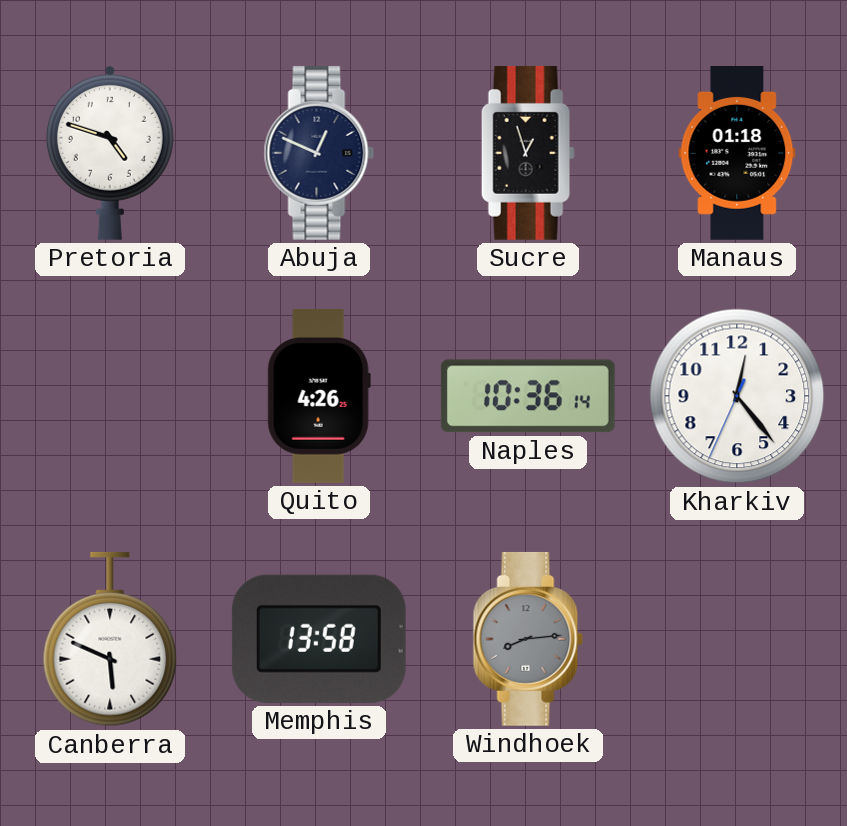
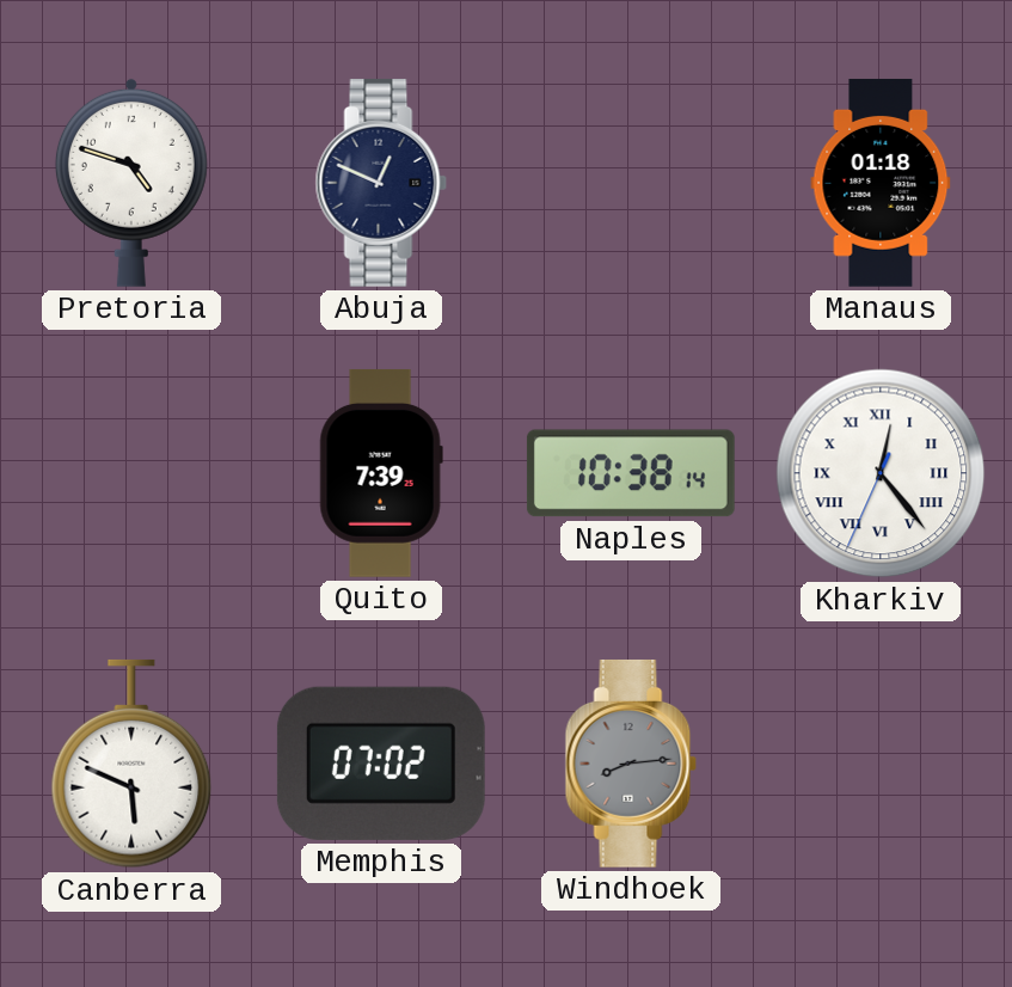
Sucre: 12:57 -> none
Quito: 4:26 -> 7:39
Naples: 10:36 -> 10:38
Kharkiv numerals: Arabic -> Roman
Memphis: 13:58 -> 07:02
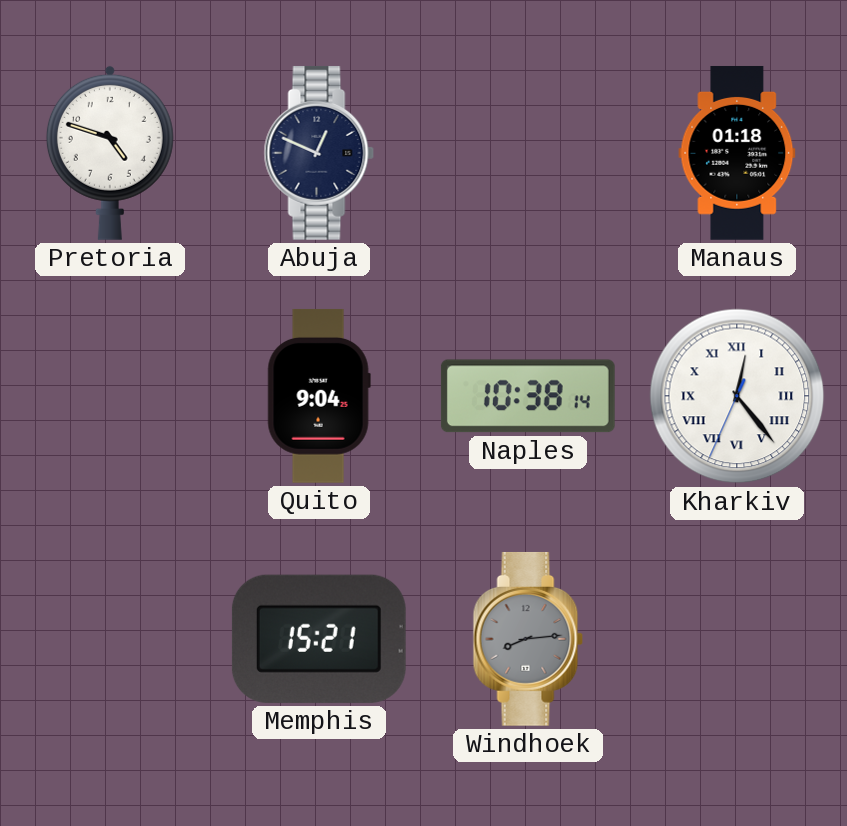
Quito: 7:39 -> 9:04
Canberra: 5:49 -> none
Memphis: 07:02 -> 15:21
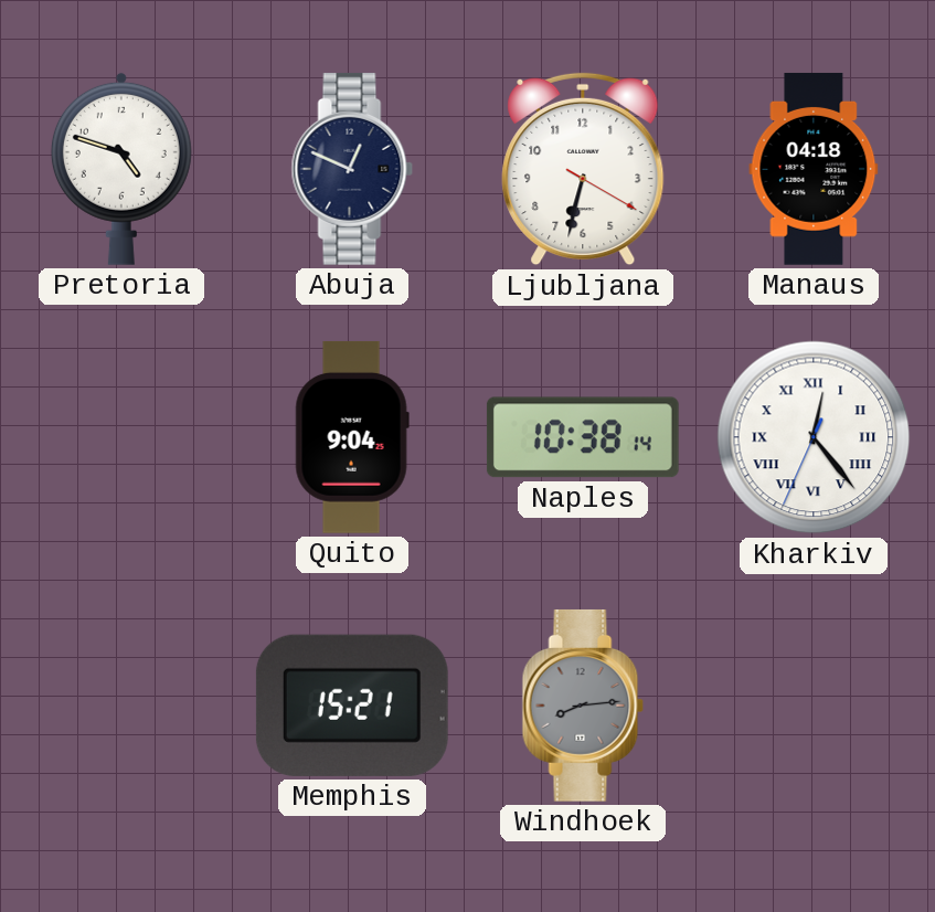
Ljubljana: none -> 6:32
Manaus: 01:18 -> 04:18
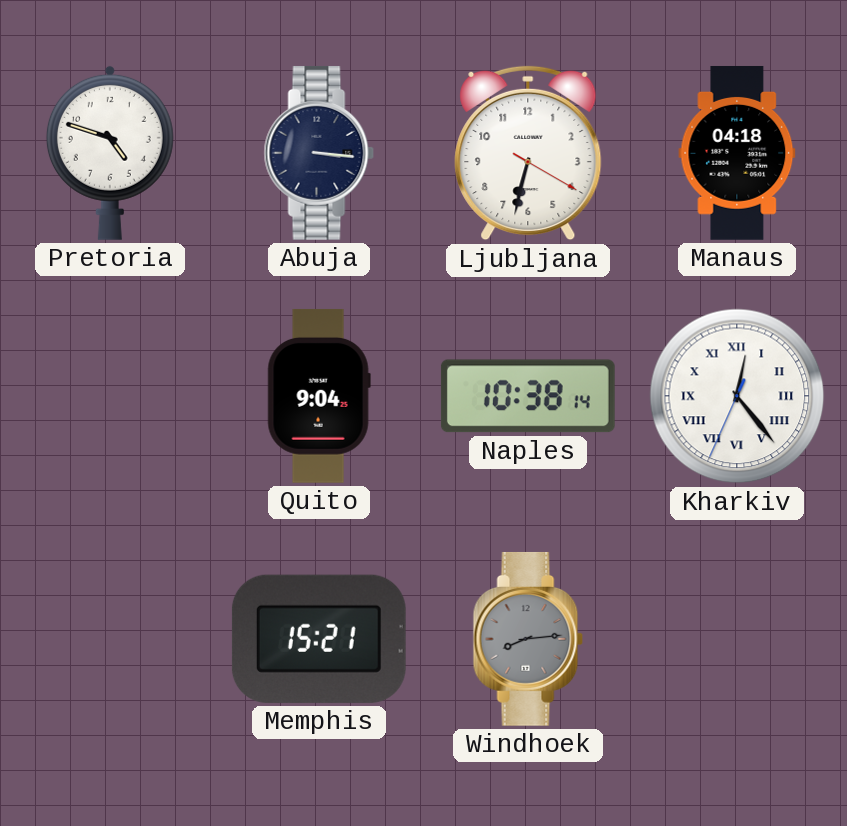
Abuja: 12:49 -> 3:16
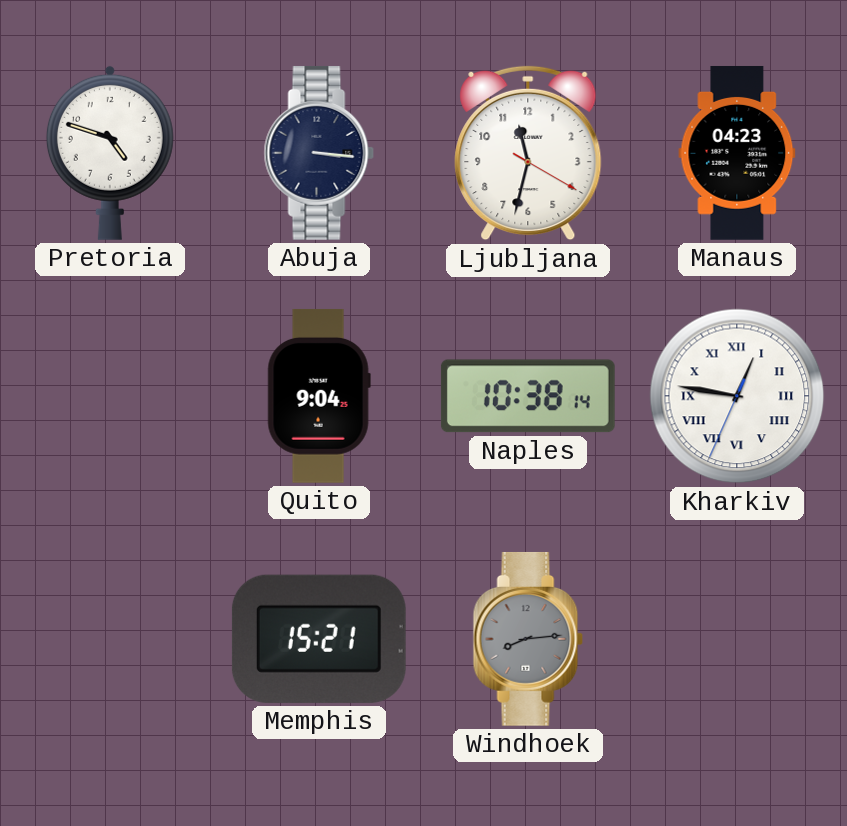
Ljubljana: 6:32 -> 11:32
Manaus: 04:18 -> 04:23
Kharkiv: 12:23 -> 12:46
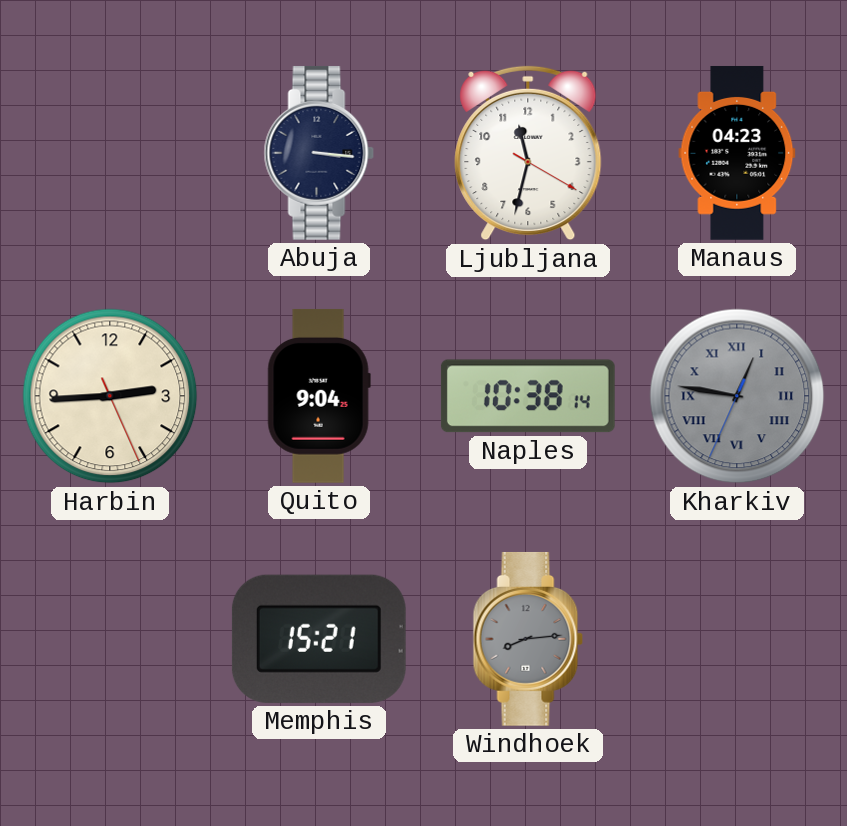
Pretoria: 4:48 -> none
Harbin: none -> 2:44
Kharkiv dial: white -> grey
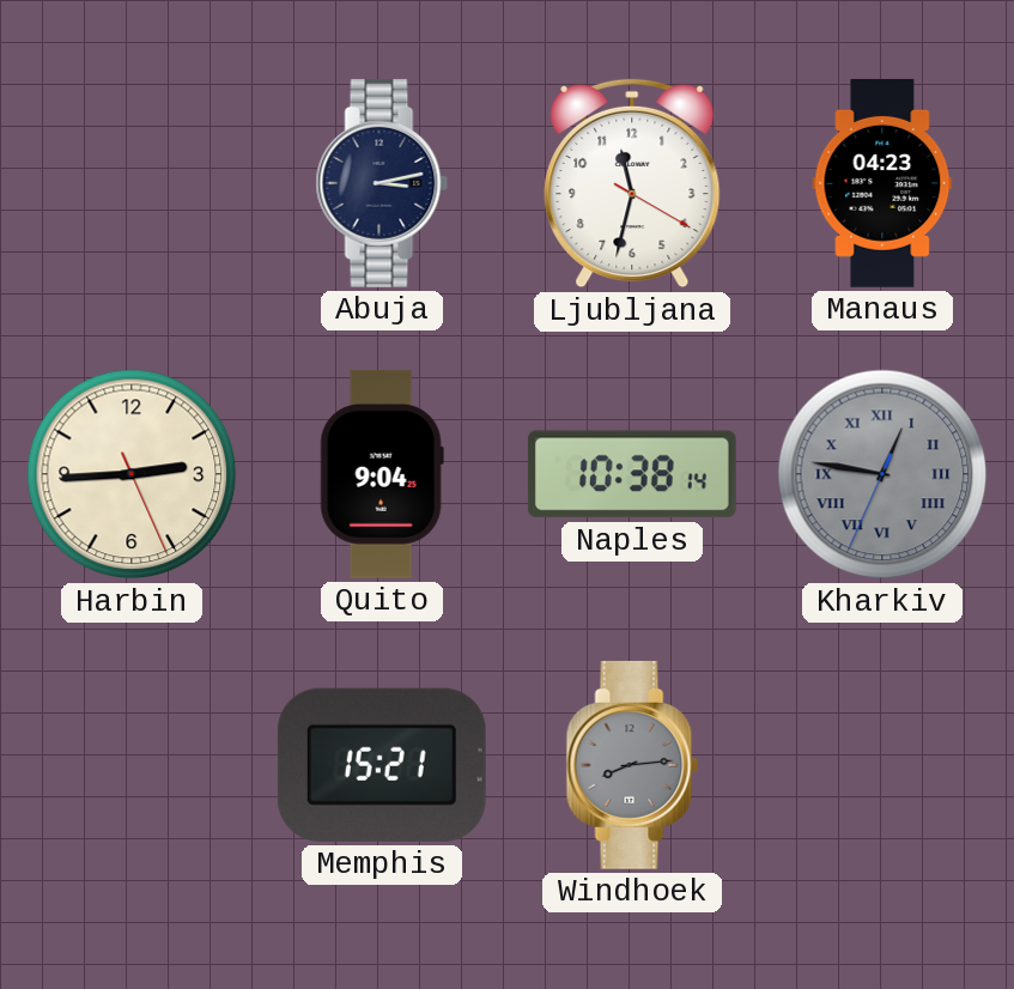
Abuja: 3:16 -> 3:13
